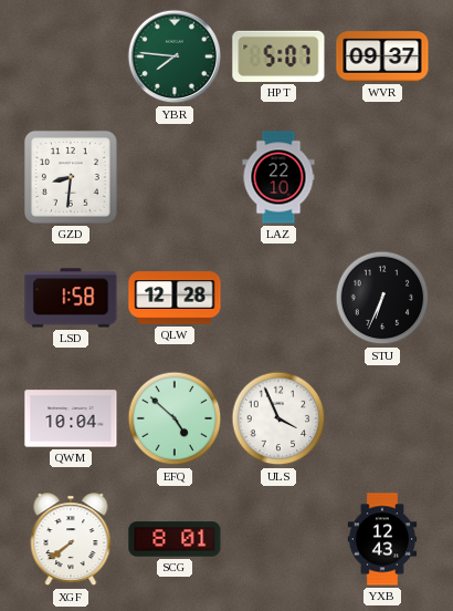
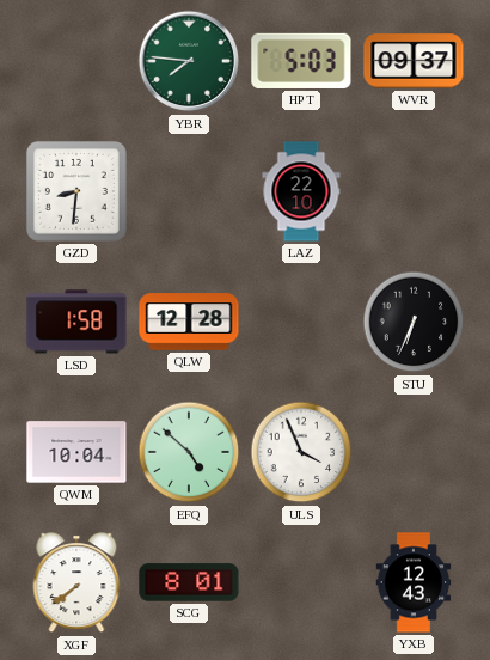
HPT: 5:07 -> 5:03
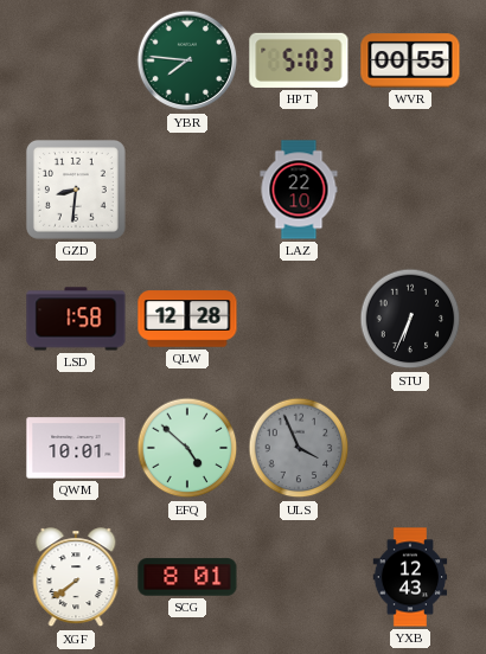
WVR: 09:37 -> 00:55
QWM: 10:04 -> 10:01
ULS dial: white -> grey
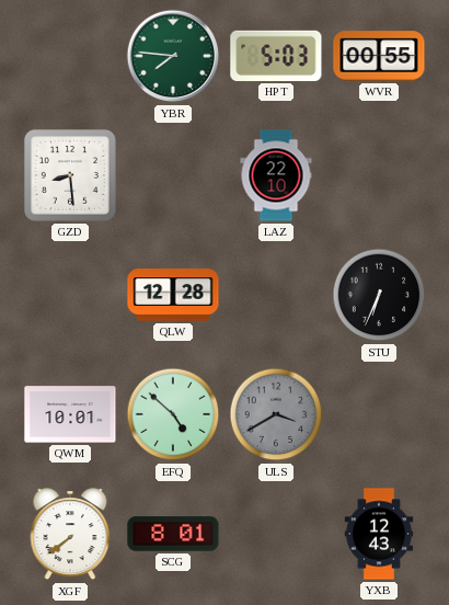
GZD: 8:31 -> 8:29
LSD: 1:58 -> none
ULS: 3:56 -> 3:40
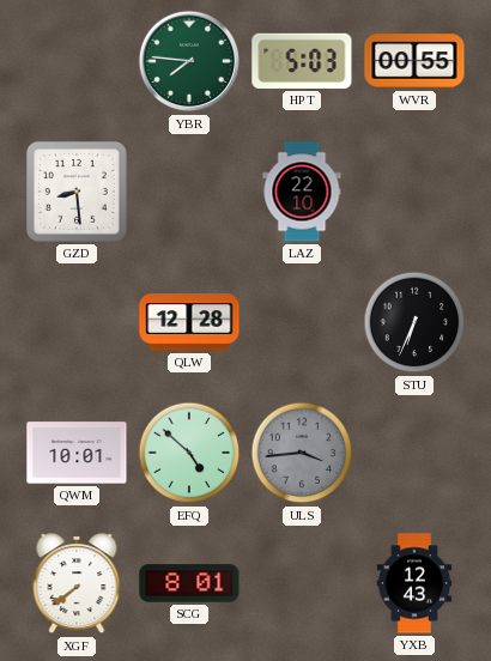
ULS: 3:40 -> 3:44
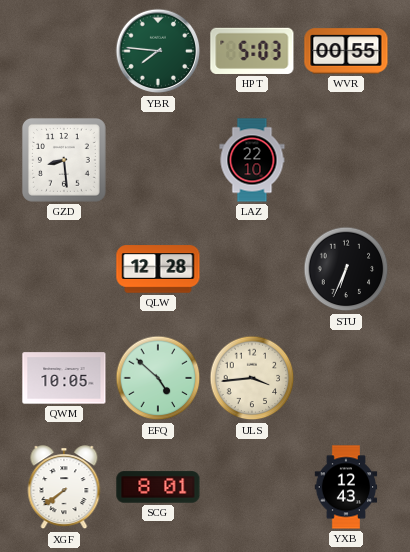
QWM: 10:01 -> 10:05
ULS dial: grey -> cream
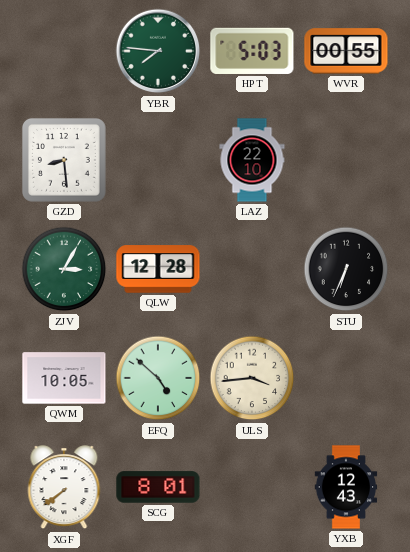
ZJV: none -> 3:05
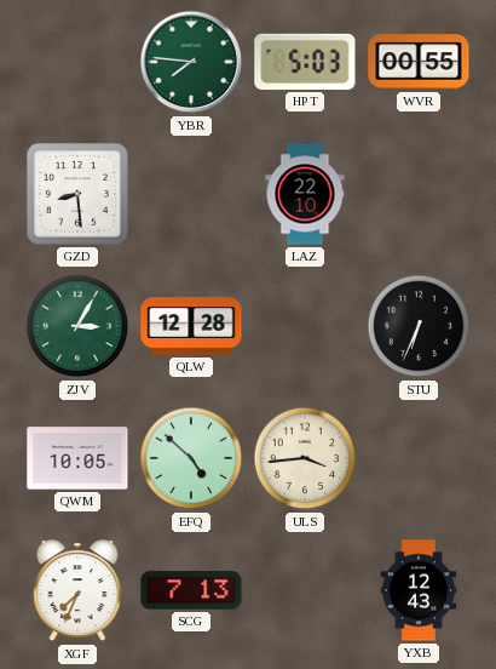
XGF: 7:39 -> 7:34
SCG: 8:01 -> 7:13
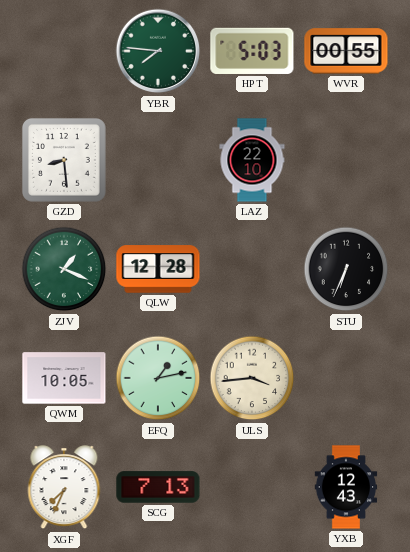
ZJV: 3:05 -> 1:19
EFQ: 4:52 -> 1:13
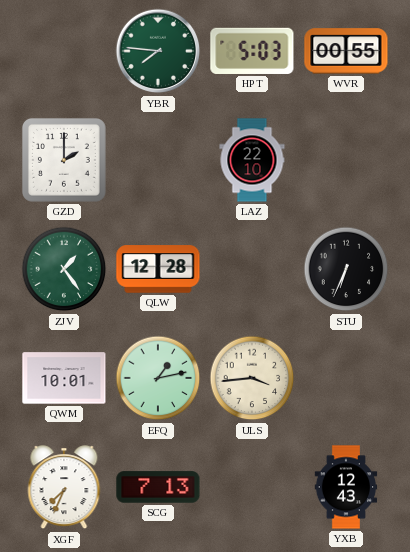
GZD: 8:29 -> 2:00
ZJV: 1:19 -> 1:24
QWM: 10:05 -> 10:01
